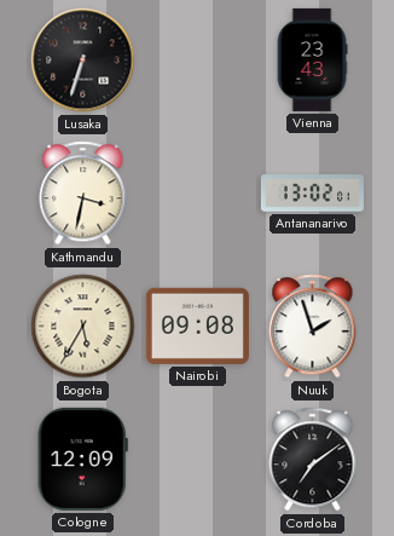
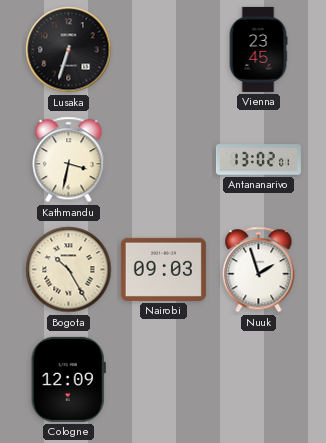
Vienna: 23:43 -> 23:45
Bogota: 5:35 -> 10:25
Nairobi: 09:08 -> 09:03
Cordoba: 7:09 -> none
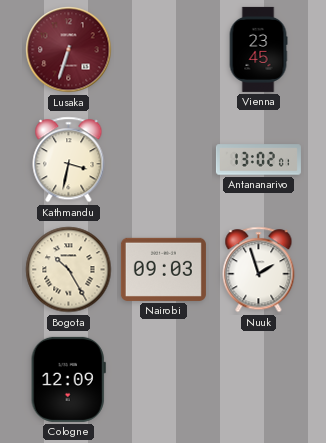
Lusaka dial: black -> burgundy
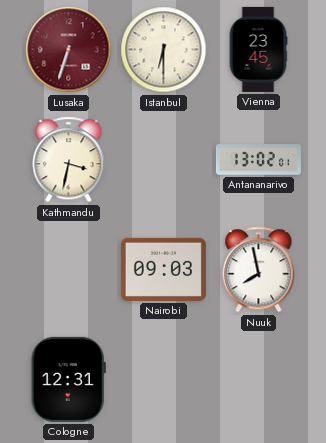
Istanbul: none -> 6:30
Bogota: 10:25 -> none
Nuuk: 1:57 -> 7:58
Cologne: 12:09 -> 12:31
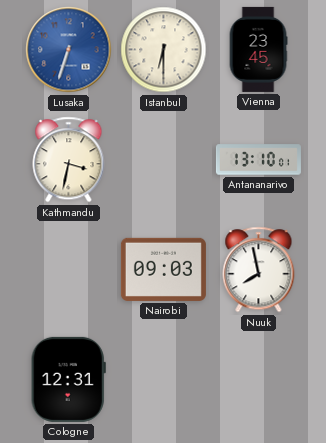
Lusaka dial: burgundy -> blue
Antananarivo: 13:02 -> 13:10
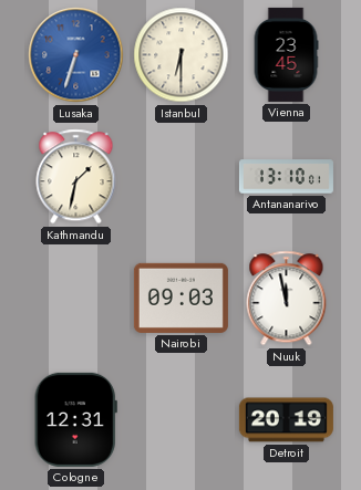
Kathmandu: 3:32 -> 1:32
Nuuk: 7:58 -> 11:58
Detroit: none -> 20:19
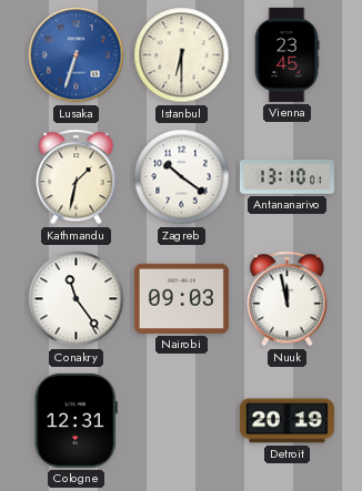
Zagreb: none -> 10:21
Conakry: none -> 11:24
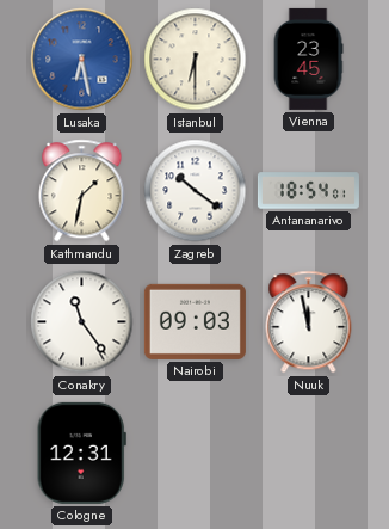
Lusaka: 6:33 -> 6:28
Antananarivo: 13:10 -> 18:54
Detroit: 20:19 -> none
